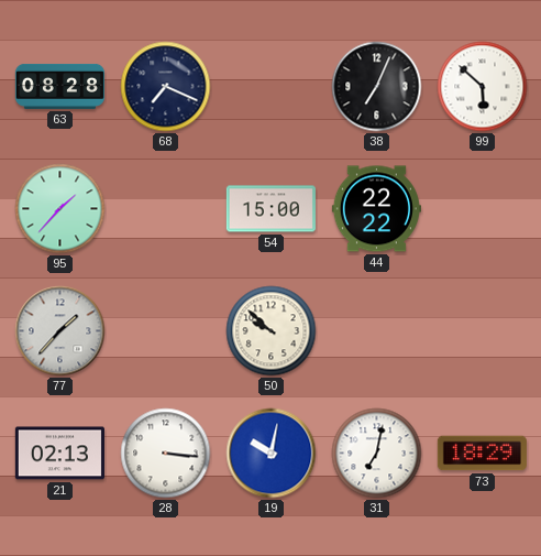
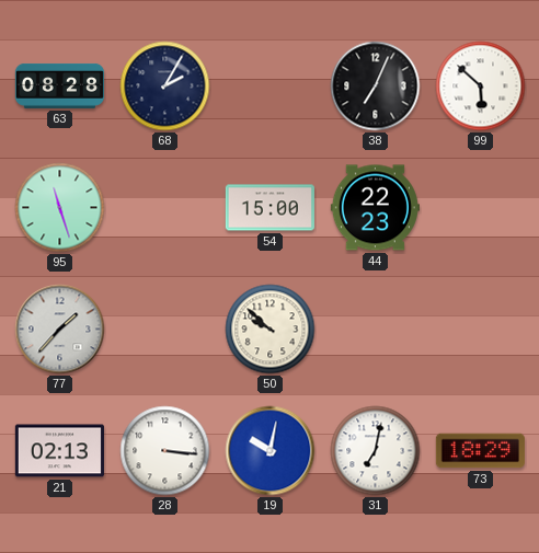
68: 7:19 -> 2:05
95: 1:37 -> 11:27
44: 22:22 -> 22:23
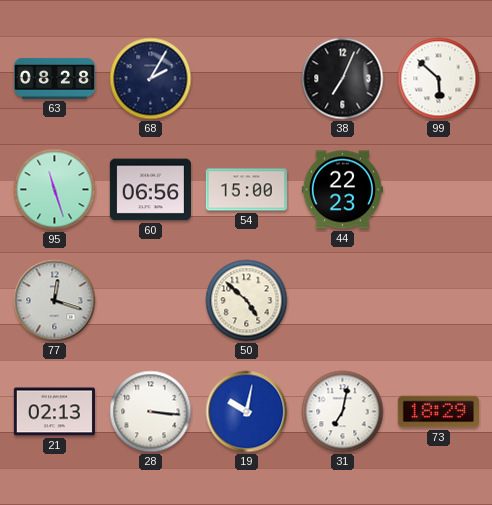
60: none -> 06:56
77: 1:37 -> 12:18
50: 9:52 -> 4:52
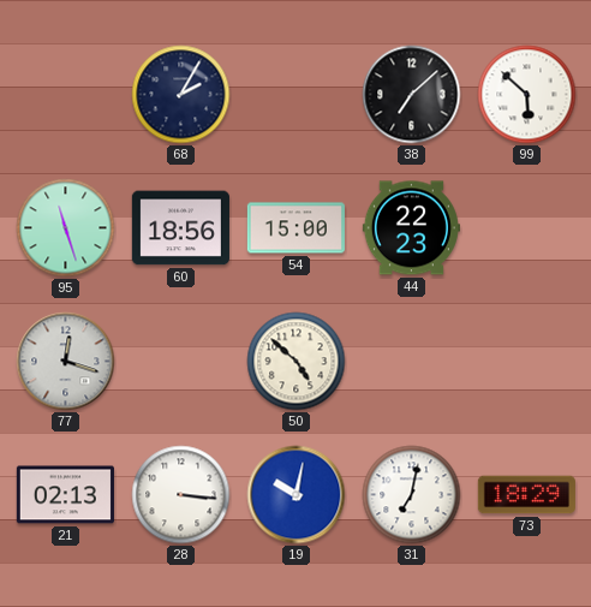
63: 08:28 -> none
38: 7:04 -> 7:08
60: 06:56 -> 18:56
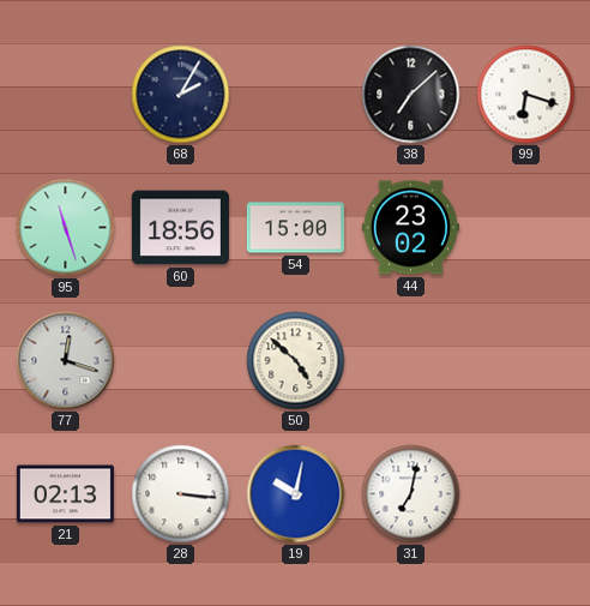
99: 5:52 -> 6:18
44: 22:23 -> 23:02
73: 18:29 -> none
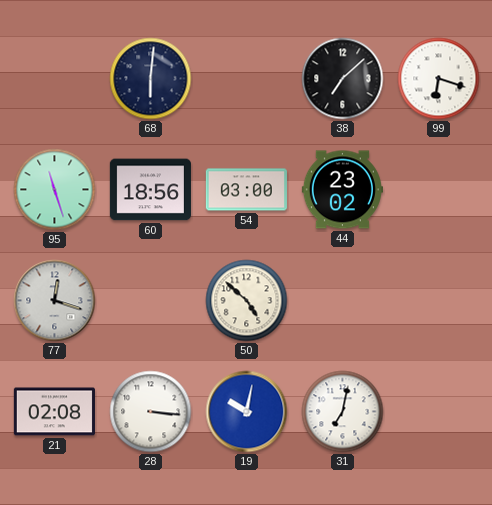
68: 2:05 -> 6:01
54: 15:00 -> 03:00
21: 02:13 -> 02:08
